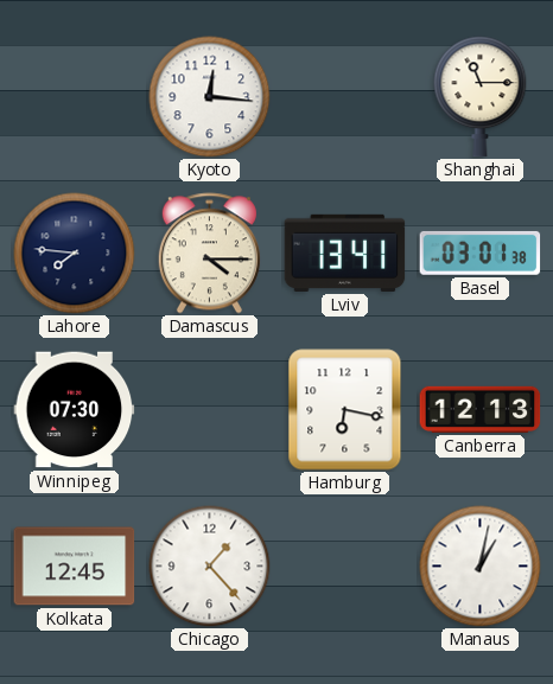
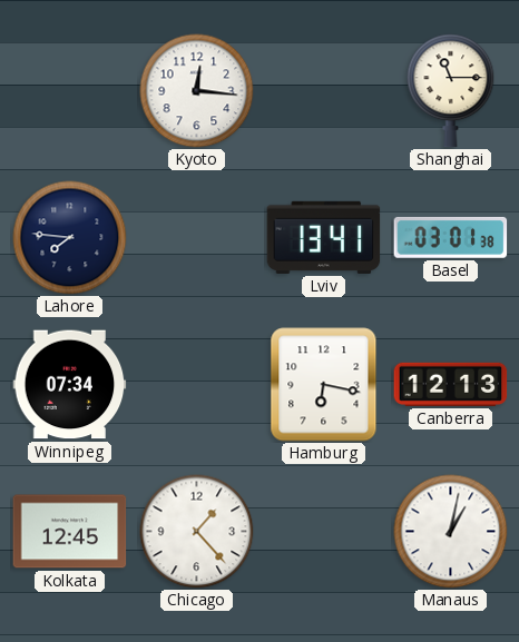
Damascus: 4:15 -> none
Winnipeg: 07:30 -> 07:34
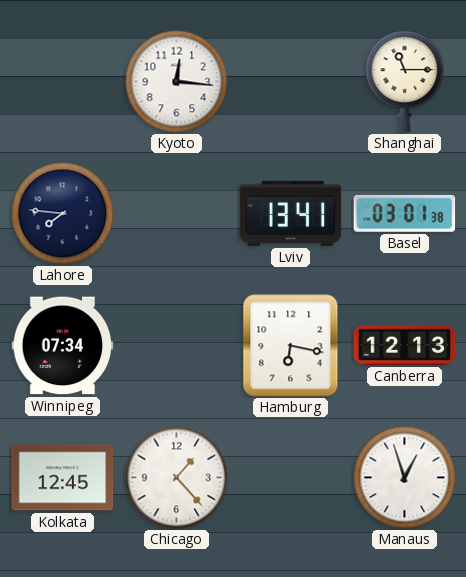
Manaus: 1:02 -> 12:57
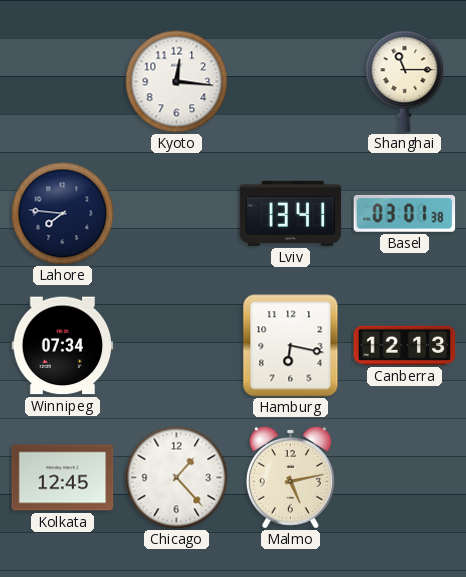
Malmo: none -> 5:13
Manaus: 12:57 -> none
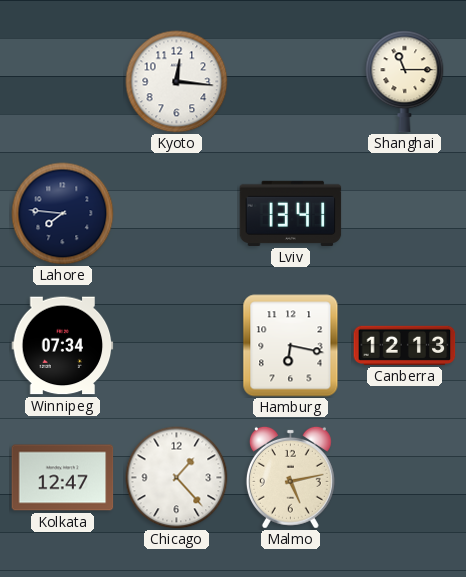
Basel: 03:01 -> none
Kolkata: 12:45 -> 12:47
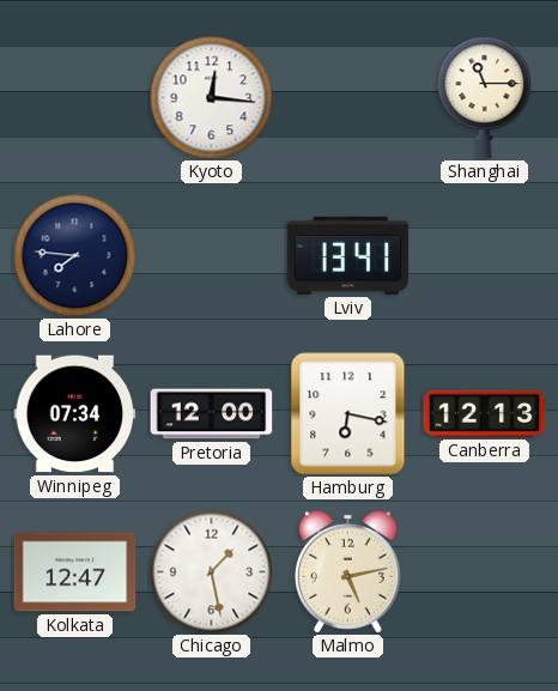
Pretoria: none -> 12:00
Chicago: 1:23 -> 1:28
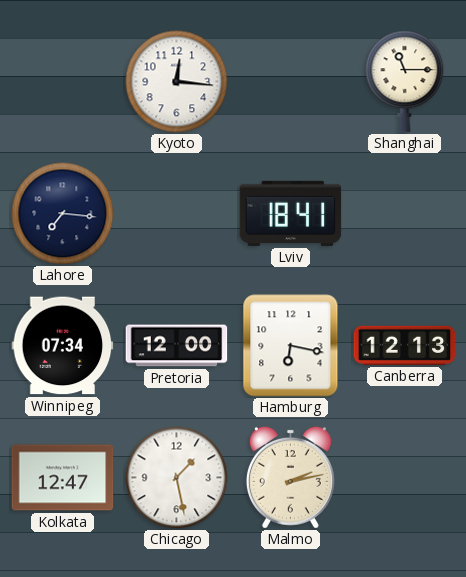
Lahore: 7:46 -> 7:16
Lviv: 13:41 -> 18:41
Malmo: 5:13 -> 2:13
